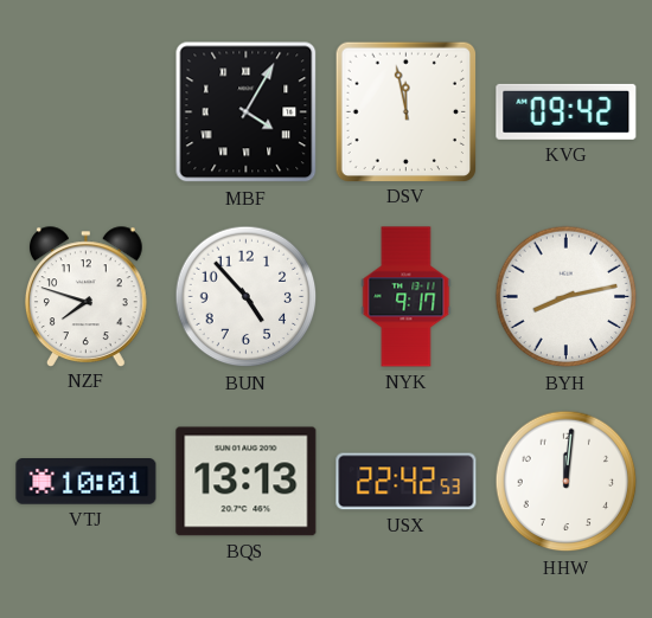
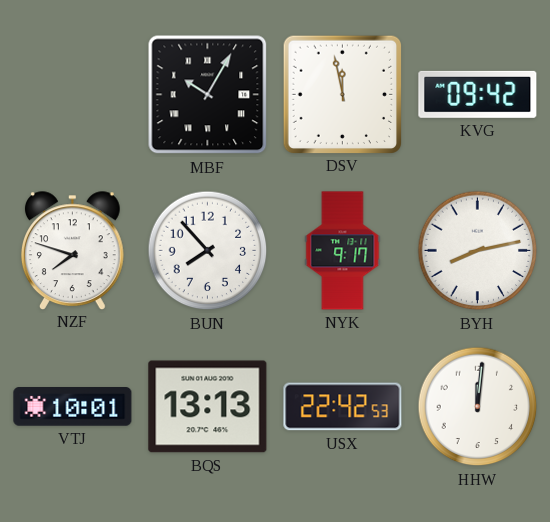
MBF: 4:05 -> 10:05
BUN: 4:53 -> 7:53
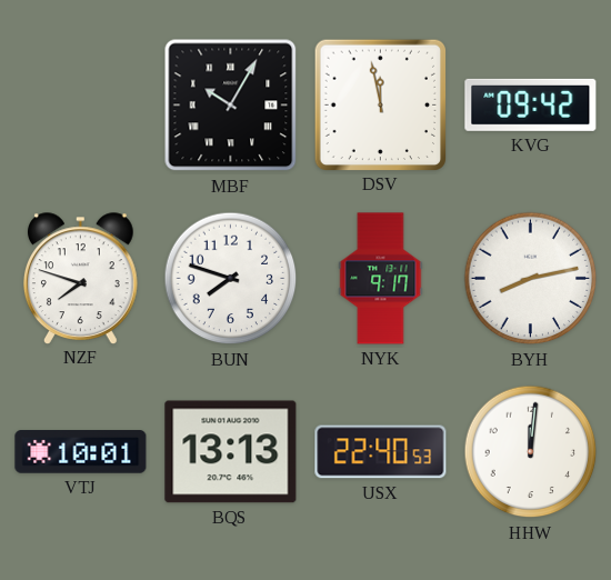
BUN: 7:53 -> 7:48
USX: 22:42 -> 22:40
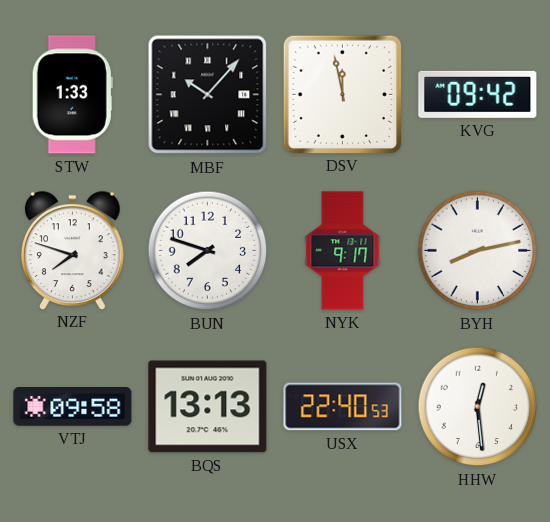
STW: none -> 1:33
MBF: 10:05 -> 10:07
VTJ: 10:01 -> 09:58
HHW: 12:01 -> 12:29
